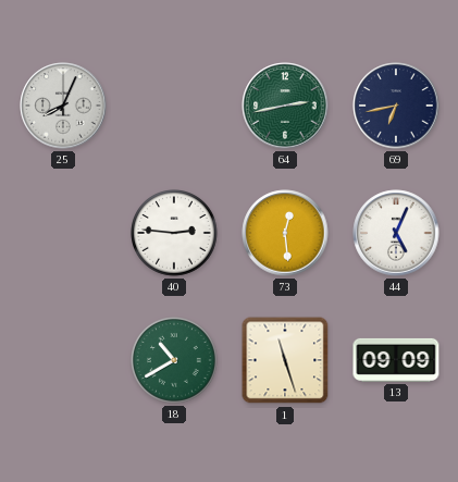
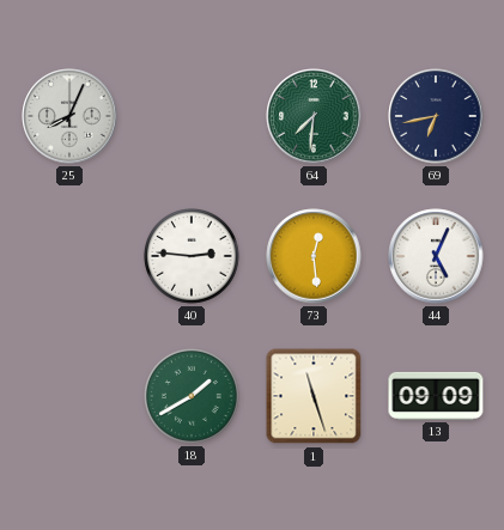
64: 2:43 -> 7:31
18: 10:40 -> 1:40
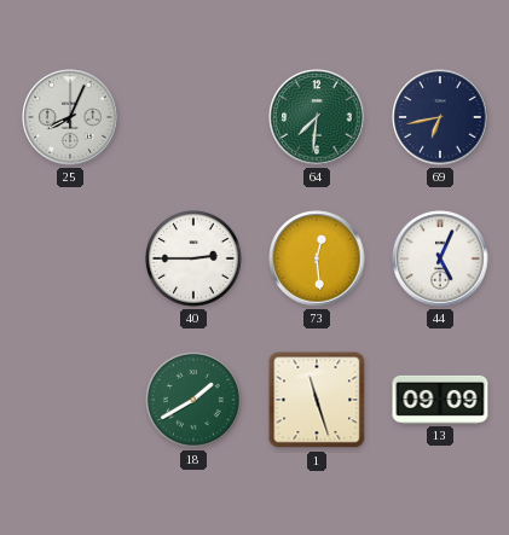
40: 2:46 -> 2:45
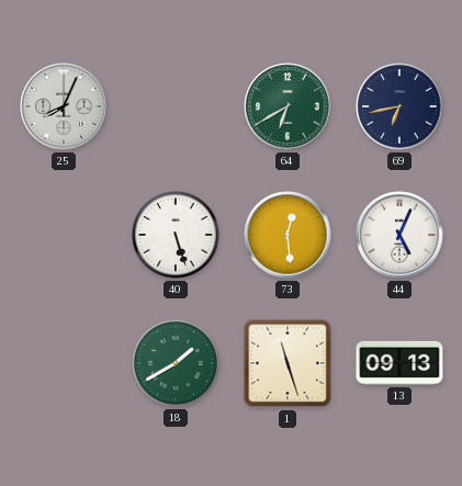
64: 7:31 -> 6:40
40: 2:45 -> 5:27
13: 09:09 -> 09:13
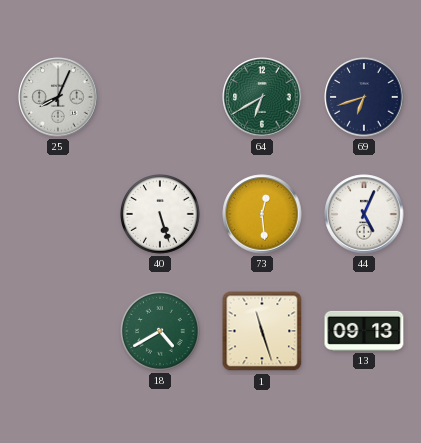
69: 6:43 -> 6:42
18: 1:40 -> 4:40
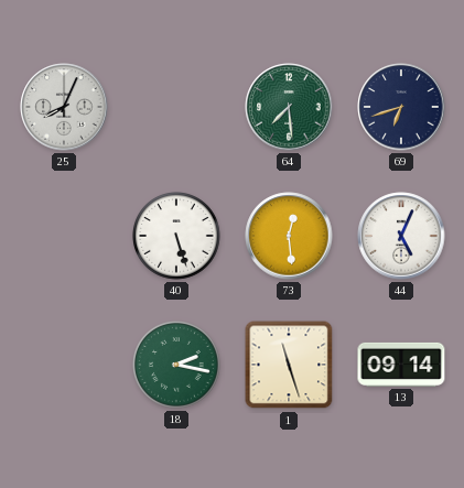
64: 6:40 -> 7:29
18: 4:40 -> 2:17
13: 09:13 -> 09:14
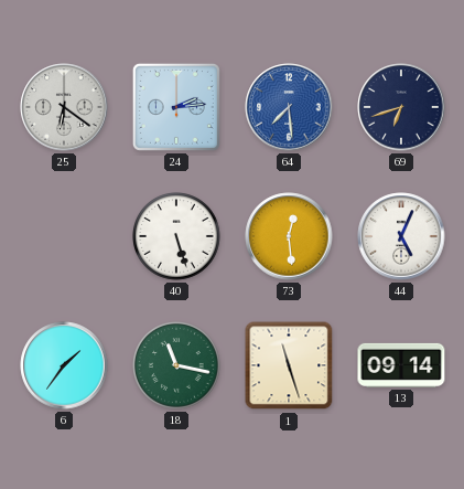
25: 8:04 -> 6:21
24: none -> 2:14
64 dial: green -> blue
6: none -> 1:36
18: 2:17 -> 11:17
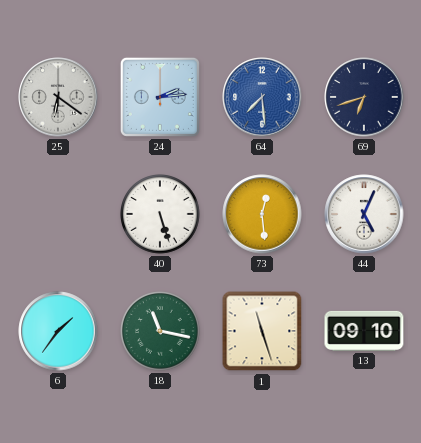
13: 09:14 -> 09:10
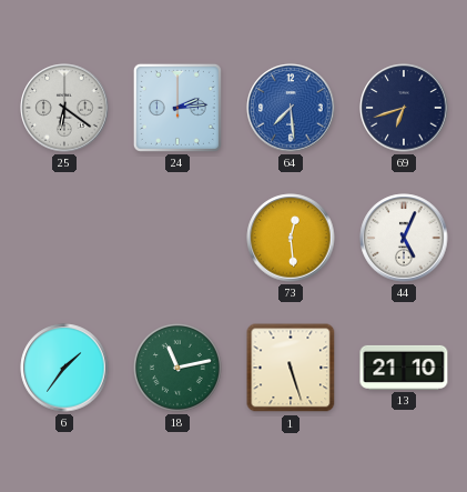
40: 5:27 -> none
18: 11:17 -> 11:13
1: 11:27 -> 5:27
13: 09:10 -> 21:10
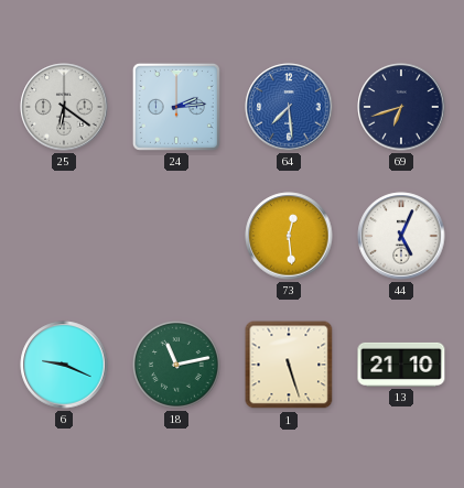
6: 1:36 -> 9:19
